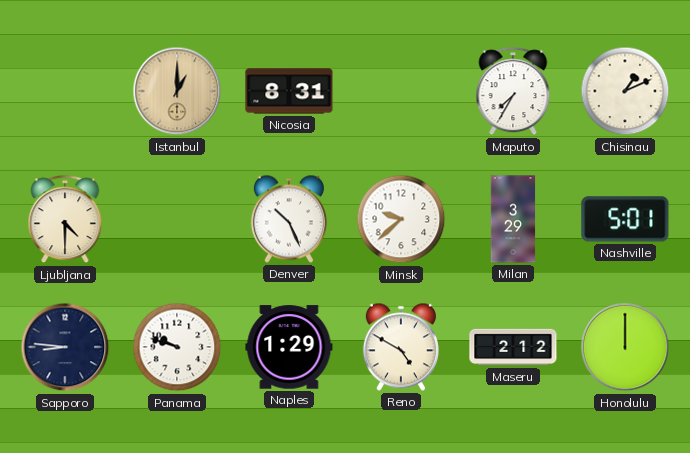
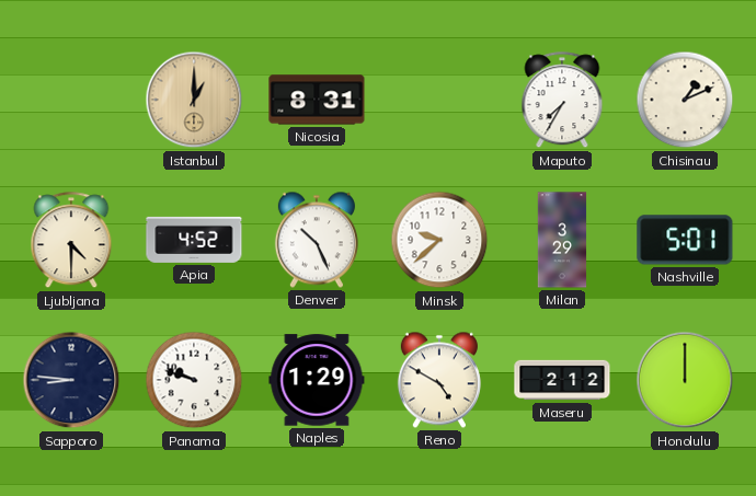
Apia: none -> 4:52
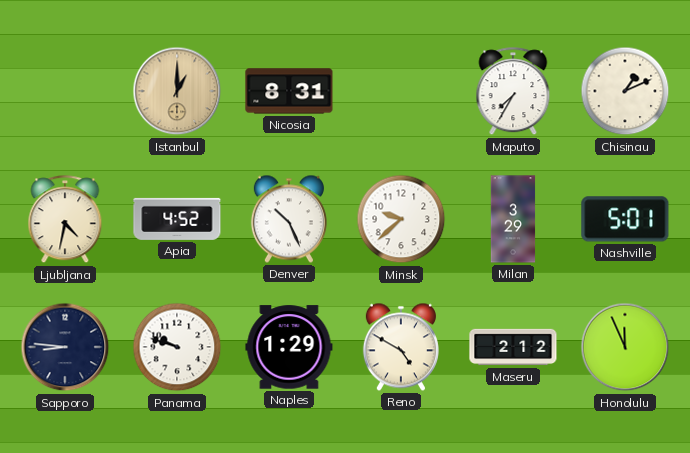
Ljubljana: 4:30 -> 4:32
Honolulu: 12:00 -> 11:56
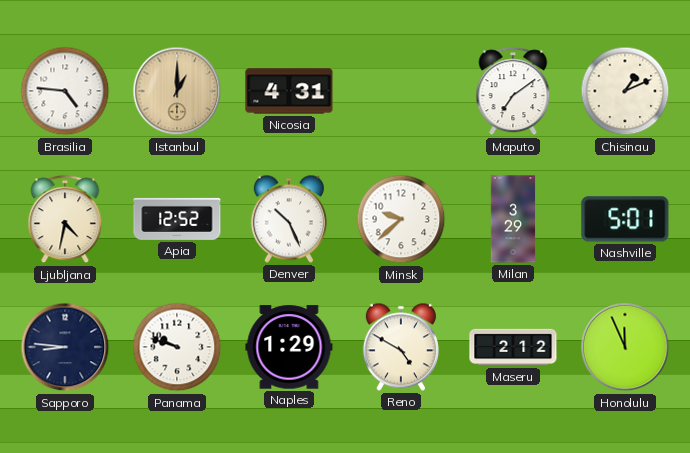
Brasilia: none -> 4:46
Nicosia: 8:31 -> 4:31
Maputo: 7:35 -> 7:09
Apia: 4:52 -> 12:52
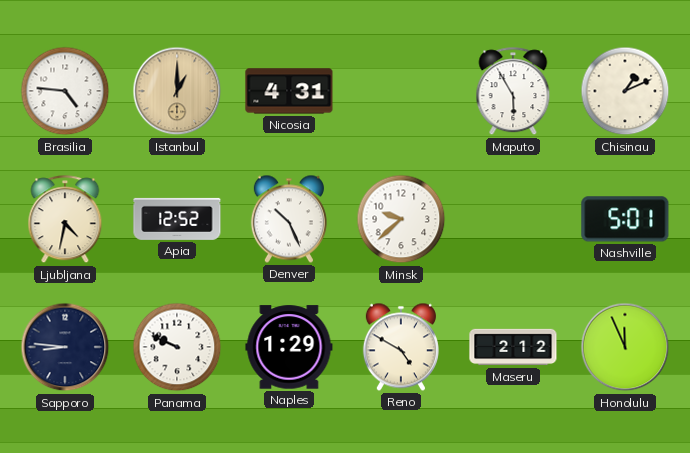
Maputo: 7:09 -> 5:55
Milan: 3:29 -> none
Panama: 9:48 -> 9:49
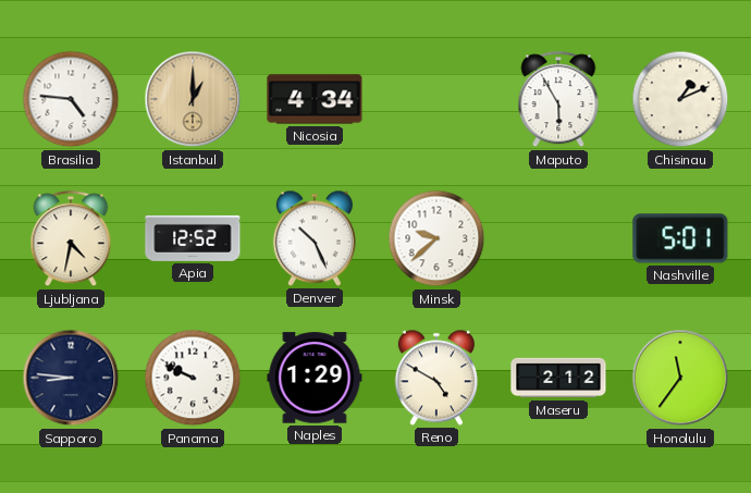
Nicosia: 4:31 -> 4:34
Honolulu: 11:56 -> 11:36
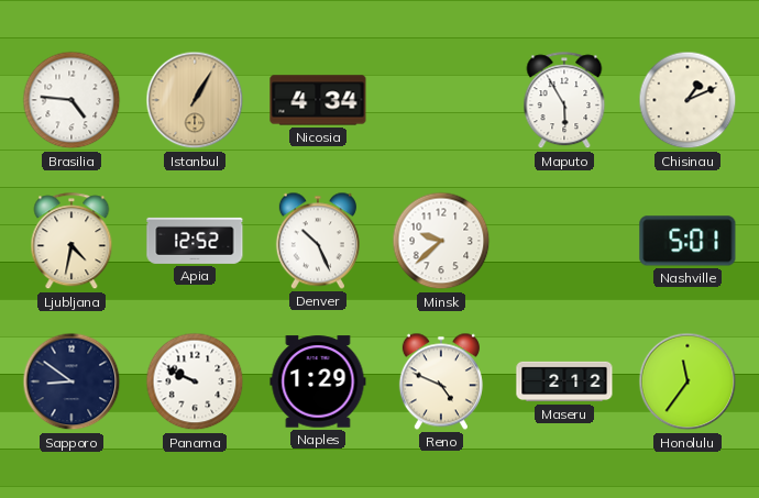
Istanbul: 1:00 -> 1:05
Sapporo: 8:46 -> 8:51
Reno: 4:50 -> 4:49
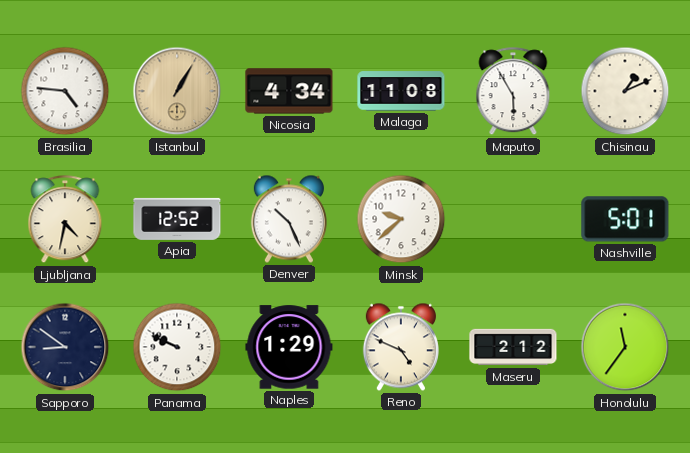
Malaga: none -> 11:08
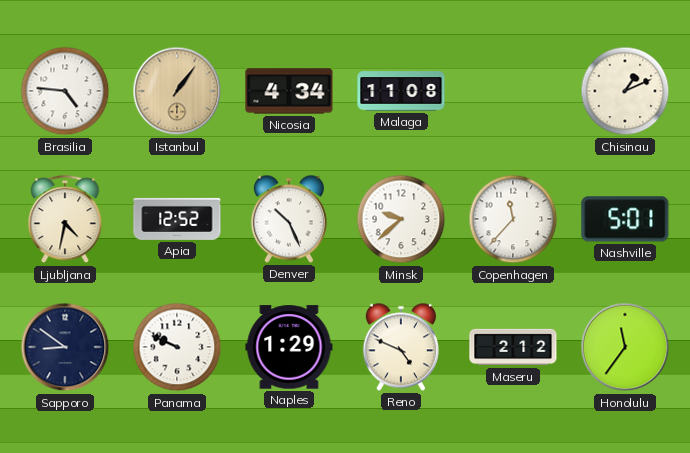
Istanbul: 1:05 -> 1:06
Maputo: 5:55 -> none
Copenhagen: none -> 11:37
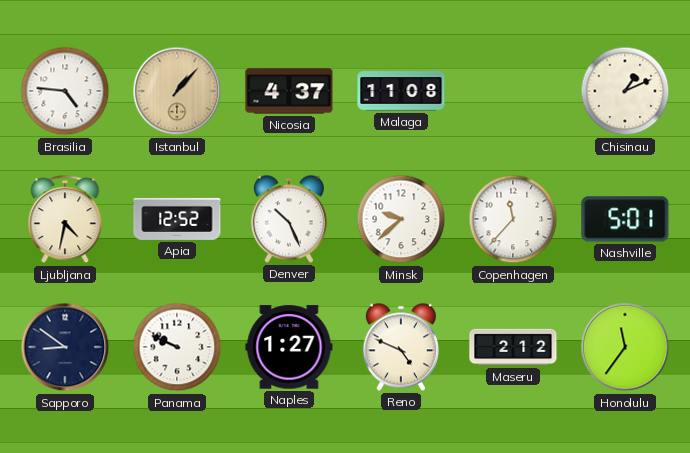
Istanbul: 1:06 -> 1:07
Nicosia: 4:34 -> 4:37
Naples: 1:29 -> 1:27
